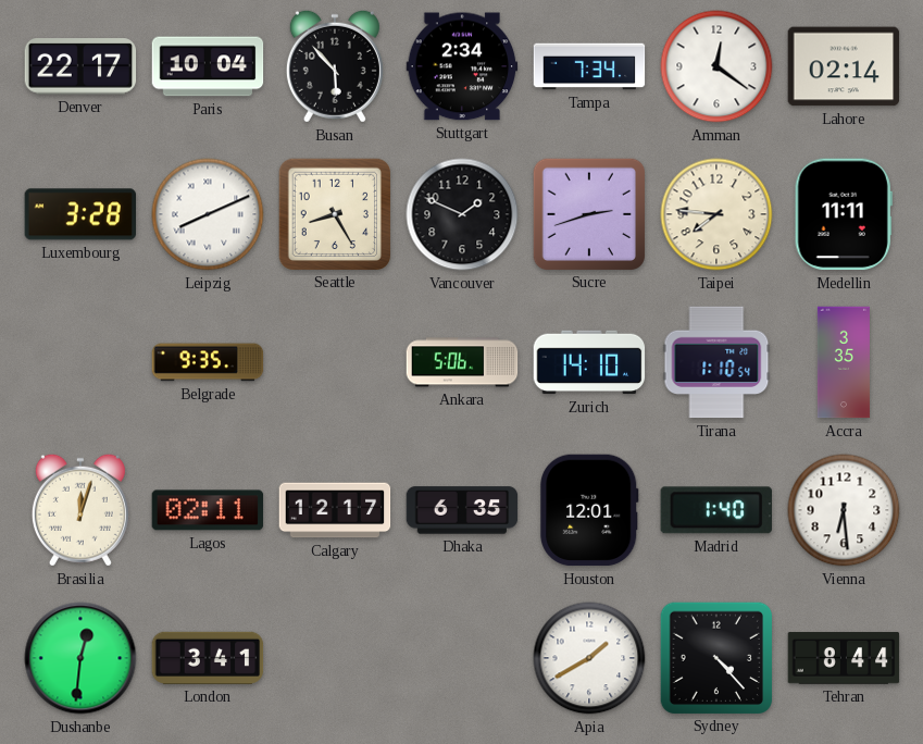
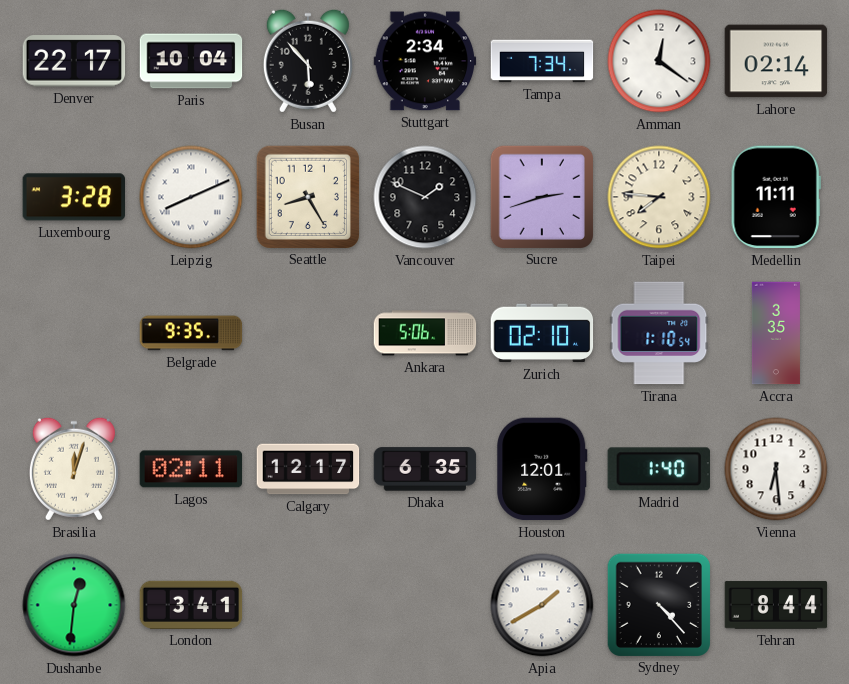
Zurich: 14:10 -> 02:10
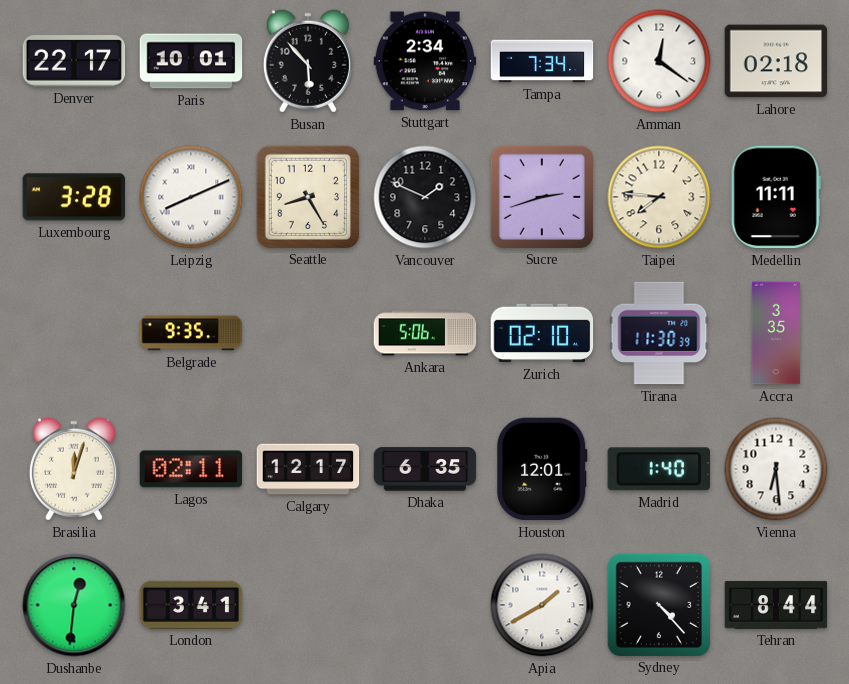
Paris: 10:04 -> 10:01
Lahore: 02:14 -> 02:18
Tirana: 1:10 -> 11:30
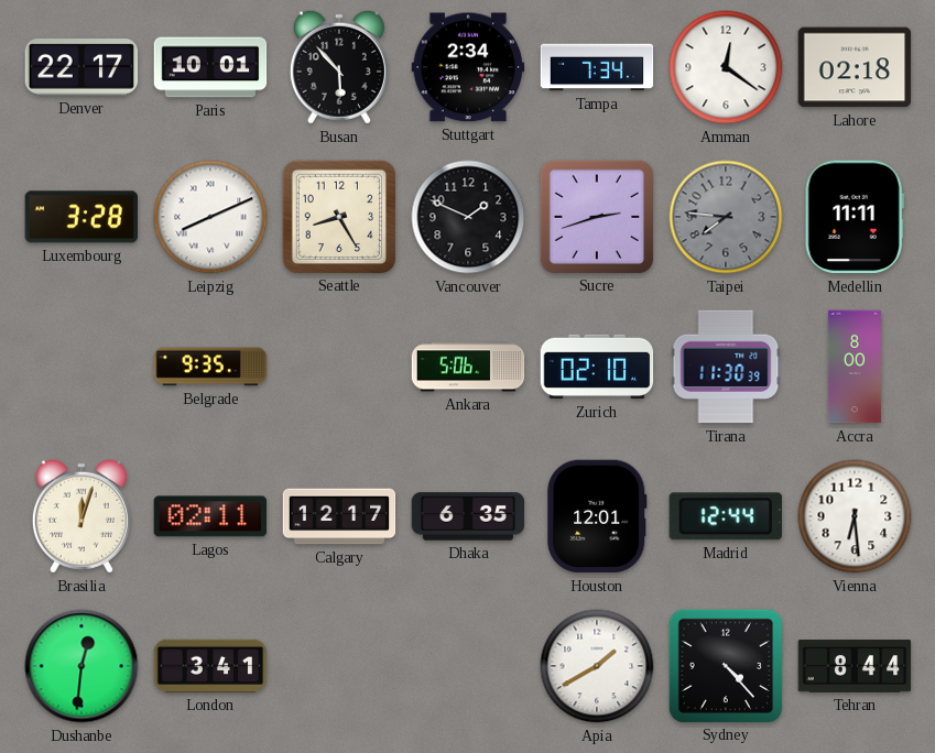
Taipei dial: cream -> grey
Accra: 3:35 -> 8:00
Madrid: 1:40 -> 12:44
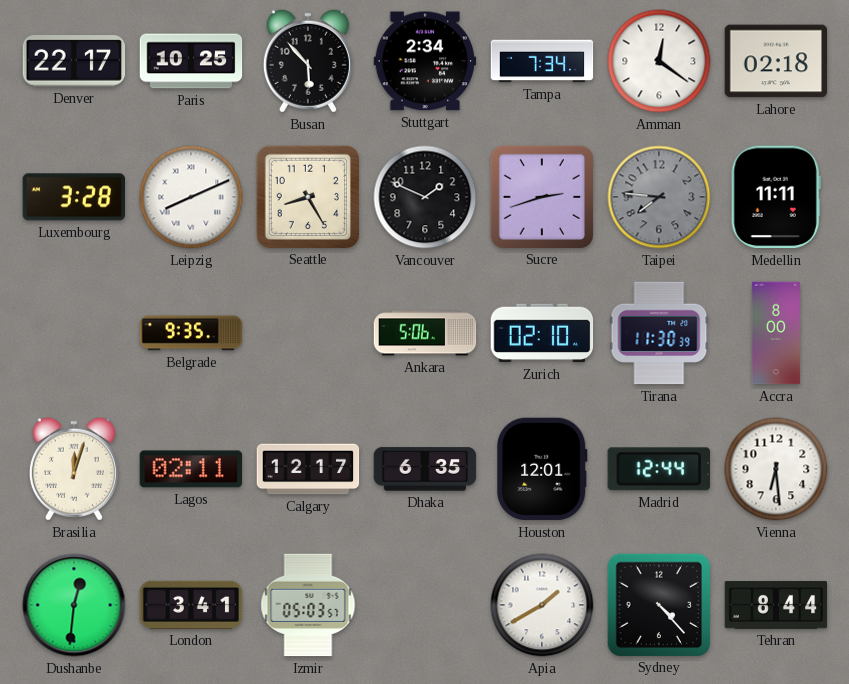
Paris: 10:01 -> 10:25
Izmir: none -> 05:03
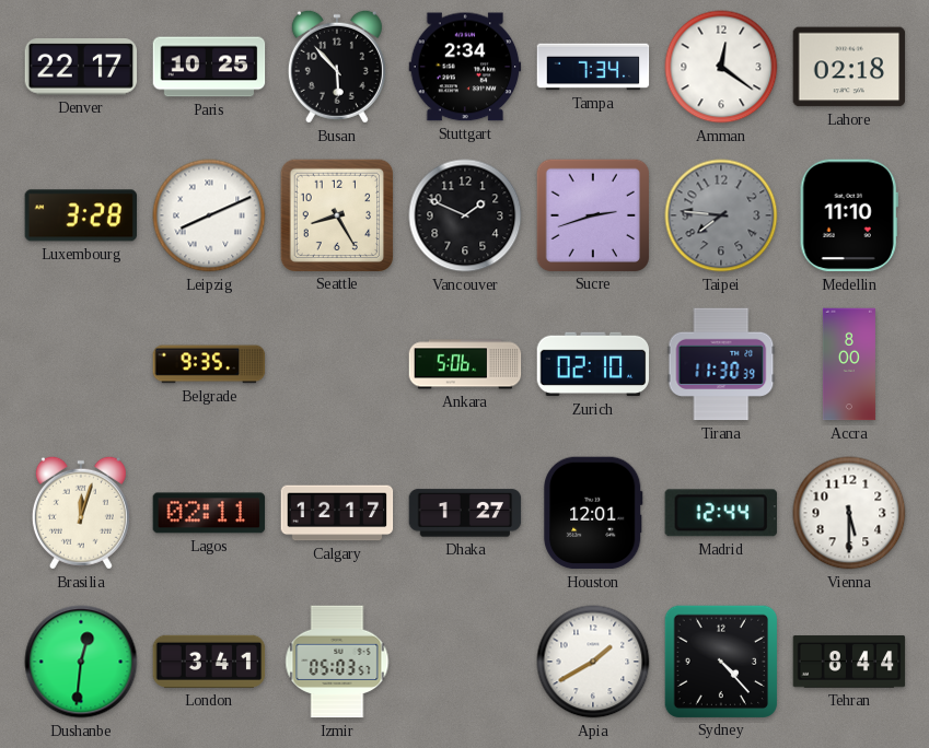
Medellin: 11:11 -> 11:10
Dhaka: 6:35 -> 1:27
Vienna: 6:29 -> 5:30
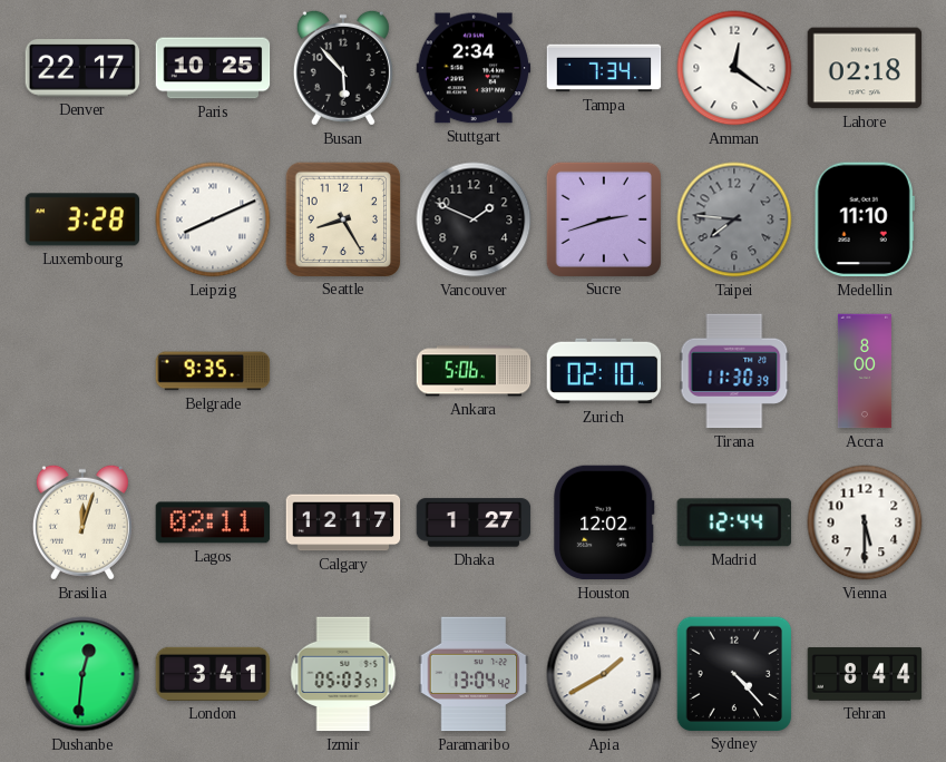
Houston: 12:01 -> 12:02
Paramaribo: none -> 13:04
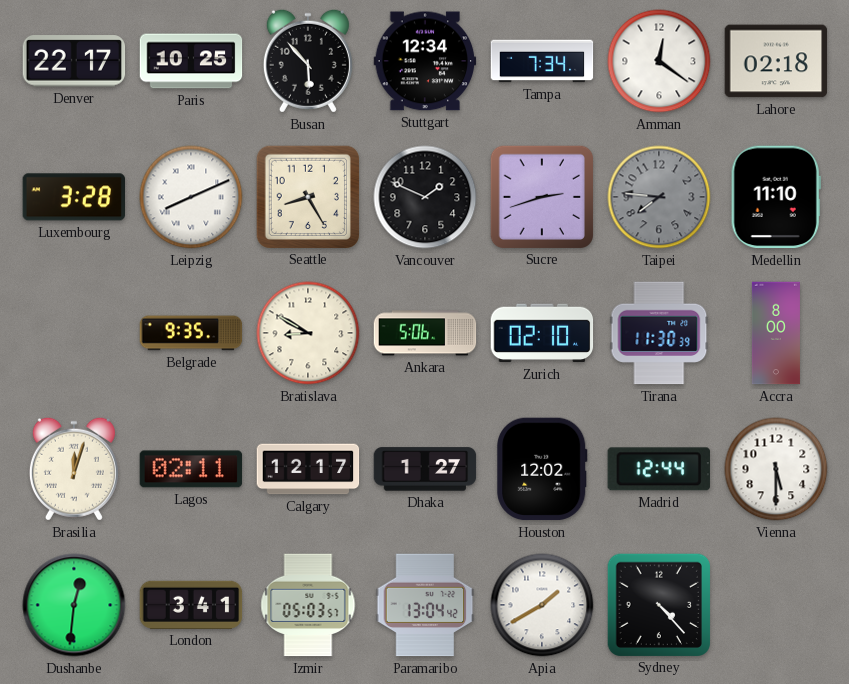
Stuttgart: 2:34 -> 12:34
Bratislava: none -> 8:50
Tehran: 8:44 -> none
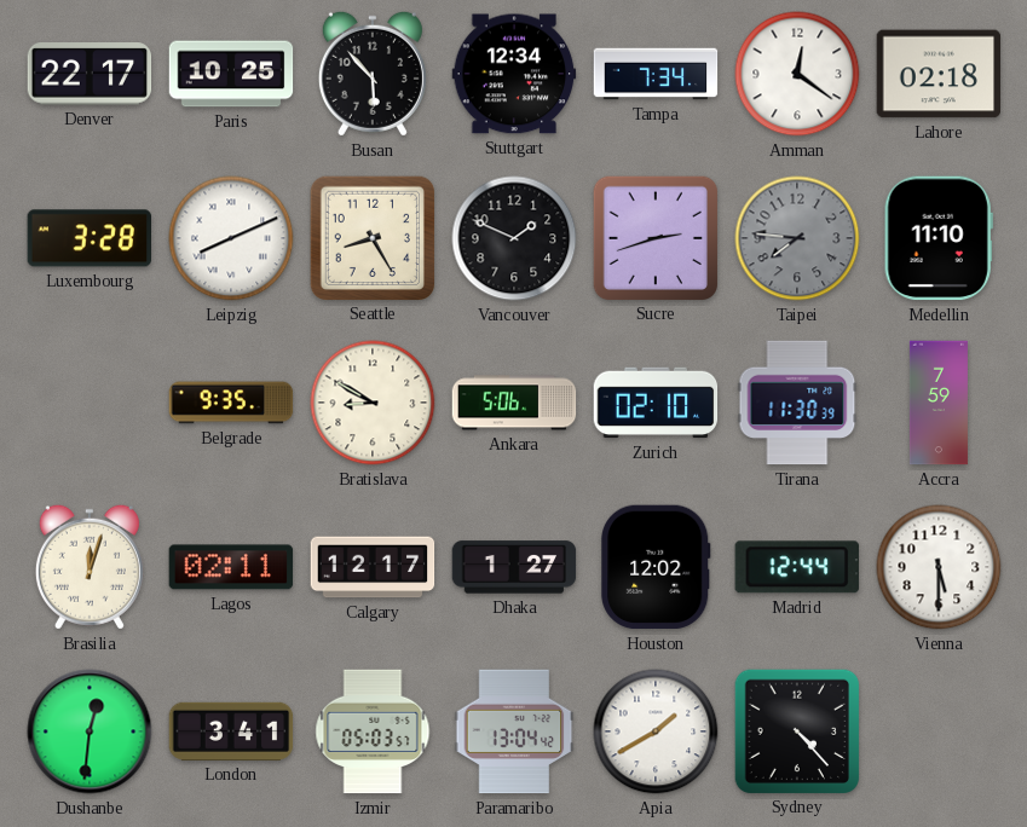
Accra: 8:00 -> 7:59
